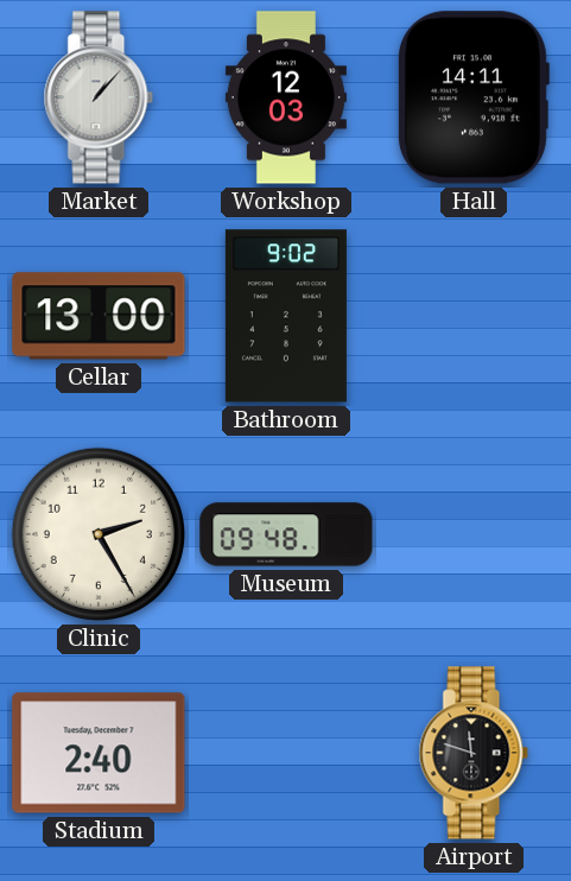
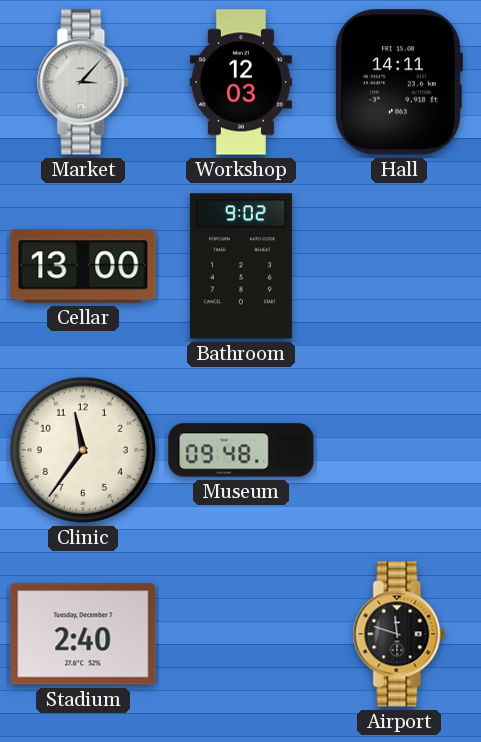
Market: 1:07 -> 3:07
Clinic: 2:25 -> 11:36
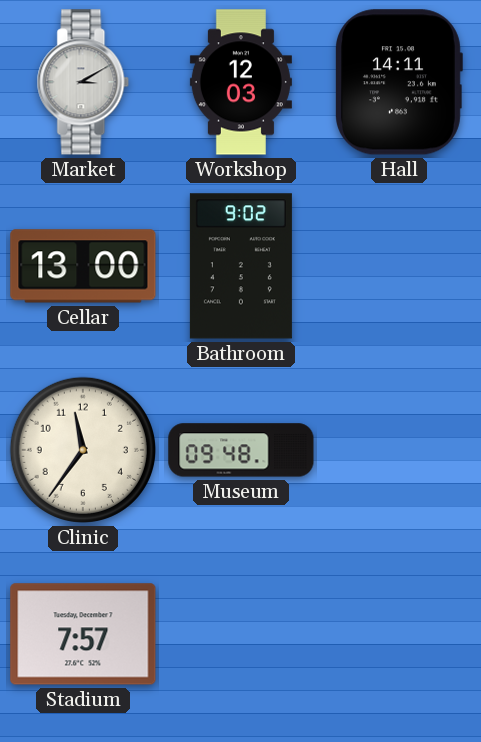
Market: 3:07 -> 3:10
Stadium: 2:40 -> 7:57
Airport: 11:48 -> none
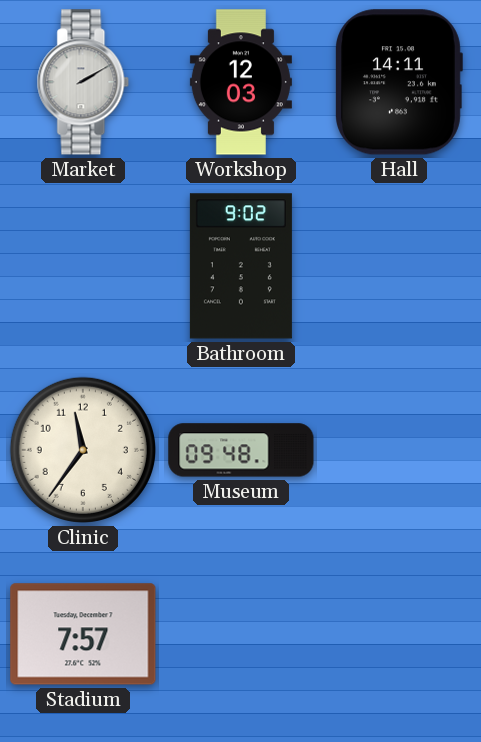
Market: 3:10 -> 2:10
Cellar: 13:00 -> none
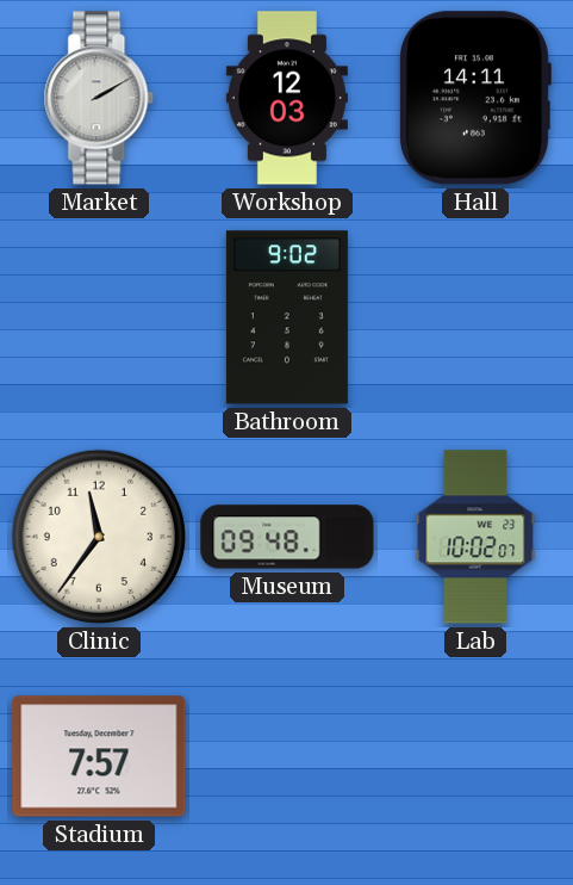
Lab: none -> 10:02
